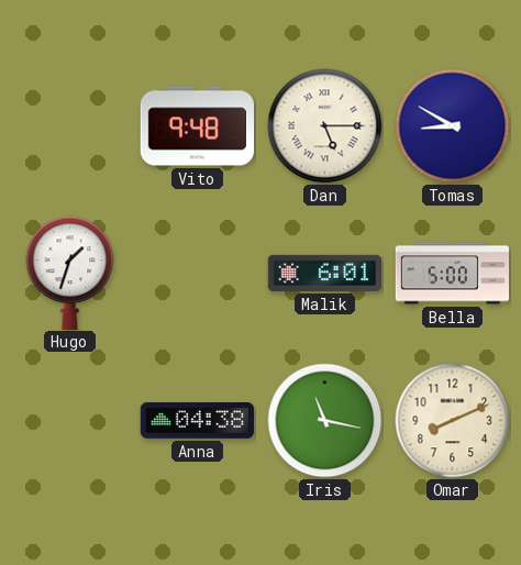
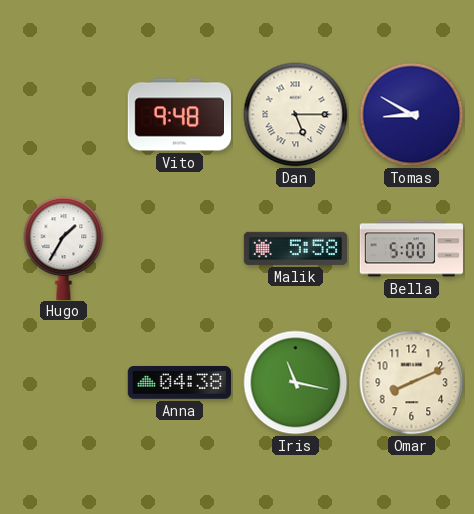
Hugo: 1:33 -> 1:35
Malik: 6:01 -> 5:58
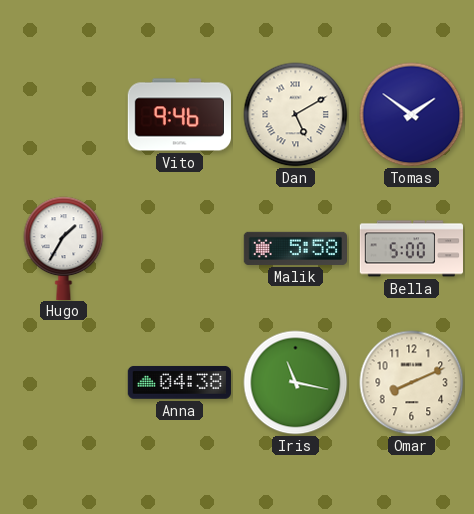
Vito: 9:48 -> 9:46
Dan: 5:15 -> 5:10
Tomas: 8:50 -> 1:51
